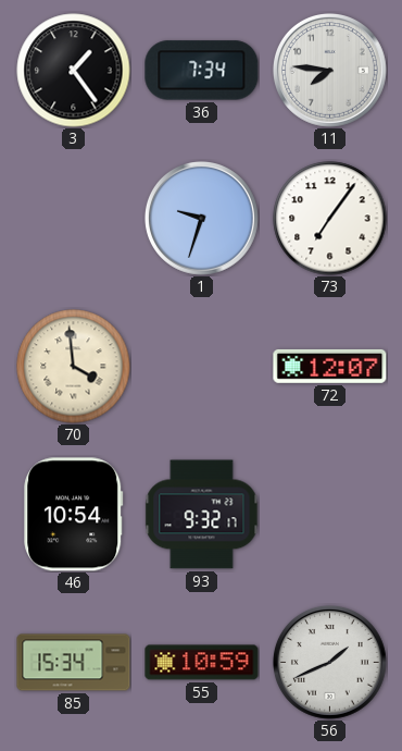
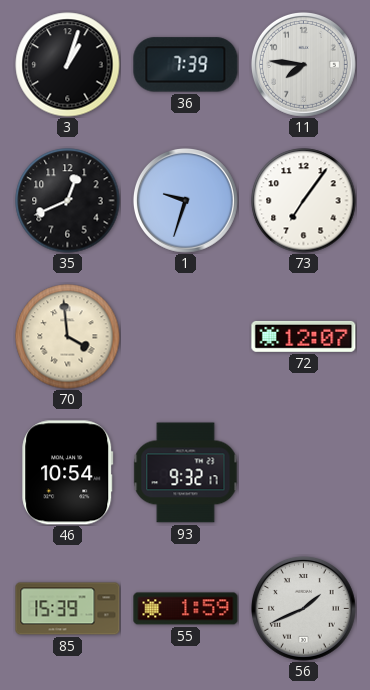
3: 1:24 -> 1:03
36: 7:34 -> 7:39
35: none -> 12:41
85: 15:34 -> 15:39
55: 10:59 -> 1:59
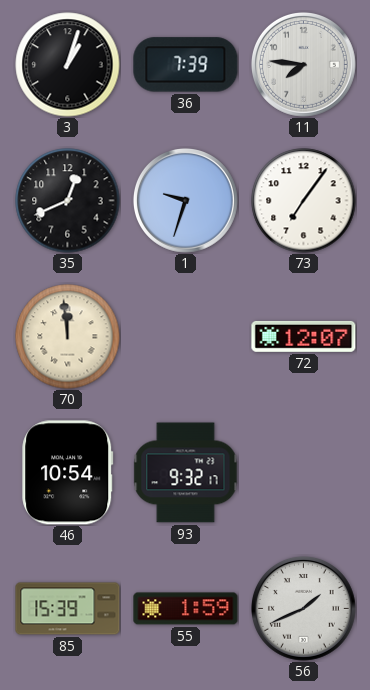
70: 3:59 -> 11:59
